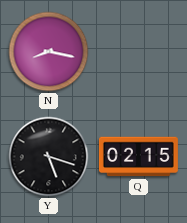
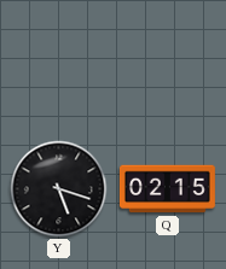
N: 8:17 -> none
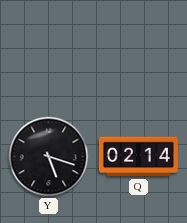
Q: 02:15 -> 02:14
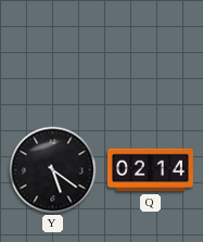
Y: 5:18 -> 5:21
